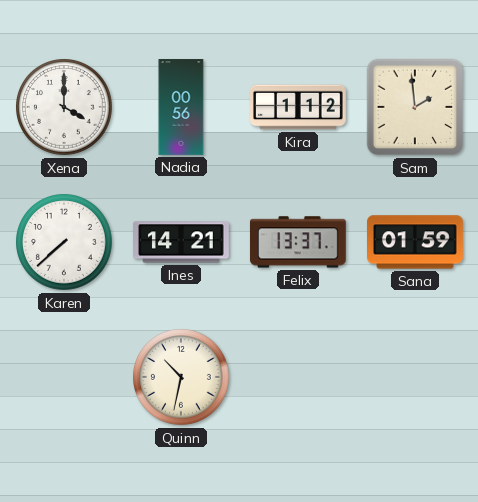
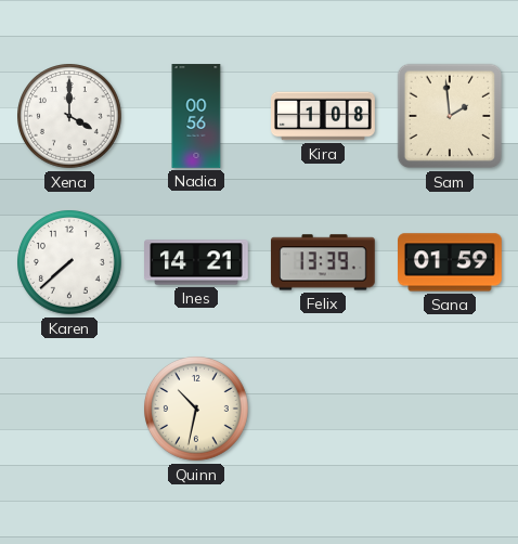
Kira: 1:12 -> 1:08
Felix: 13:37 -> 13:39
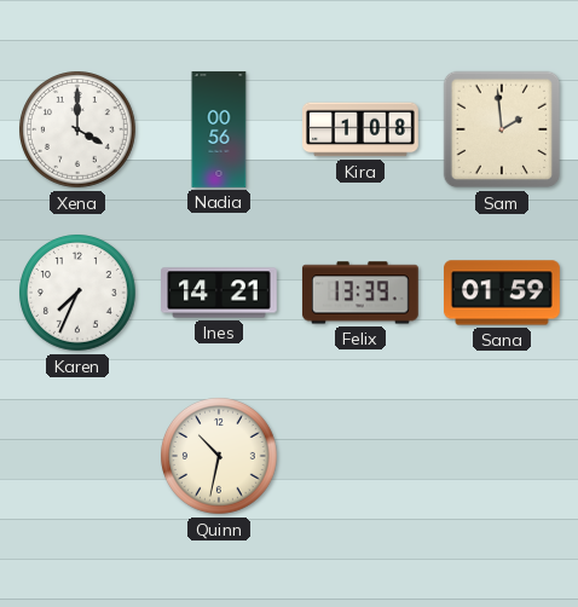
Karen: 7:38 -> 7:34
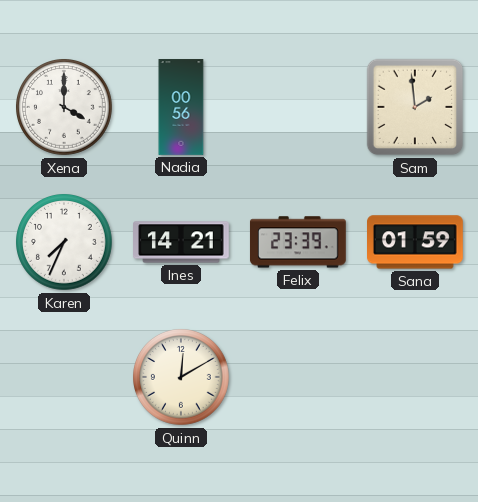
Kira: 1:08 -> none
Felix: 13:39 -> 23:39
Quinn: 10:32 -> 12:10
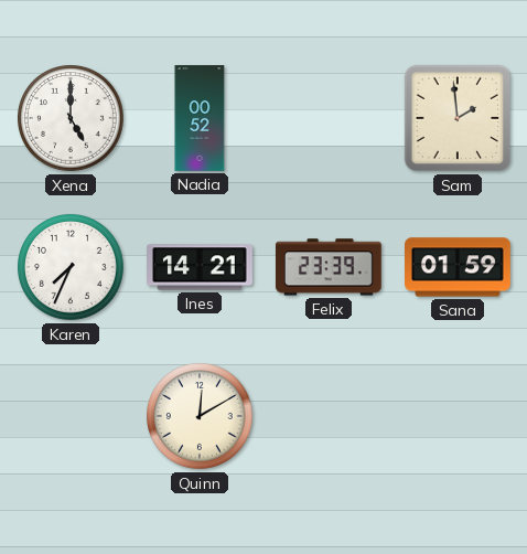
Xena: 4:00 -> 5:00
Nadia: 00:56 -> 00:52
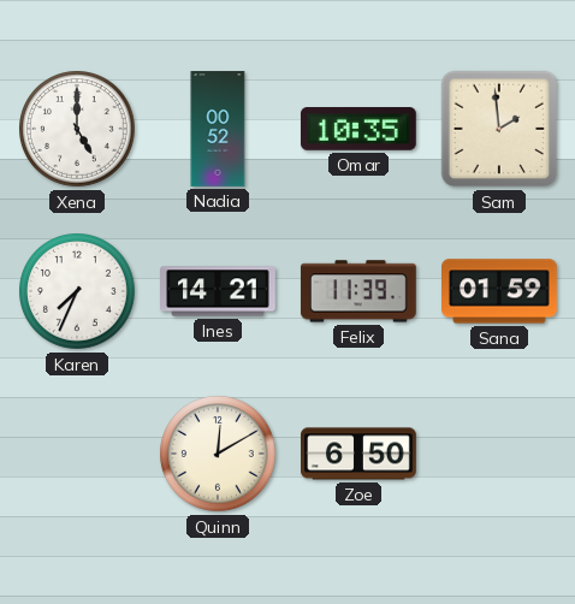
Omar: none -> 10:35
Felix: 23:39 -> 11:39
Zoe: none -> 6:50
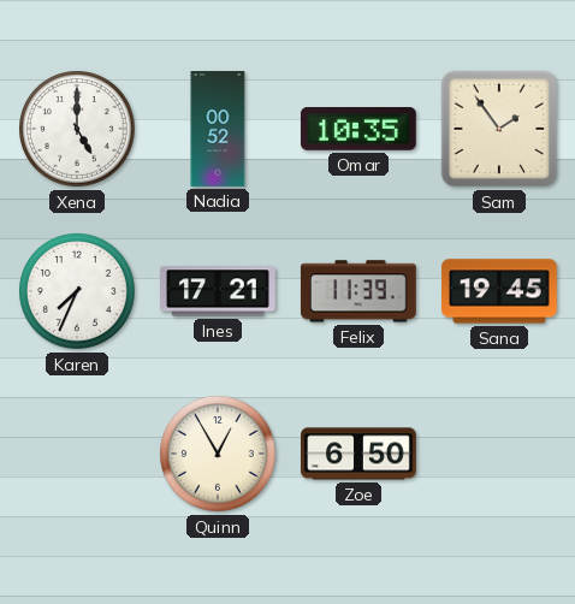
Sam: 1:59 -> 1:54
Ines: 14:21 -> 17:21
Sana: 01:59 -> 19:45
Quinn: 12:10 -> 12:55
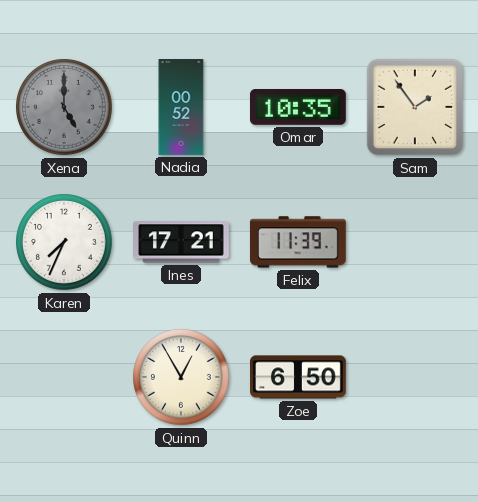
Xena dial: white -> grey
Sana: 19:45 -> none
